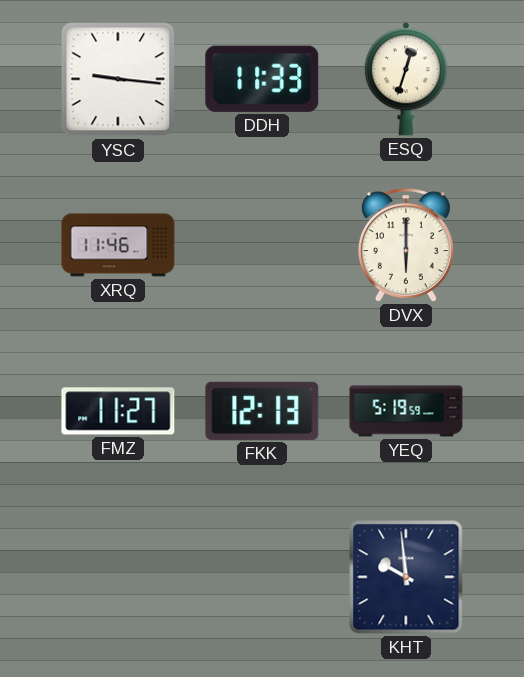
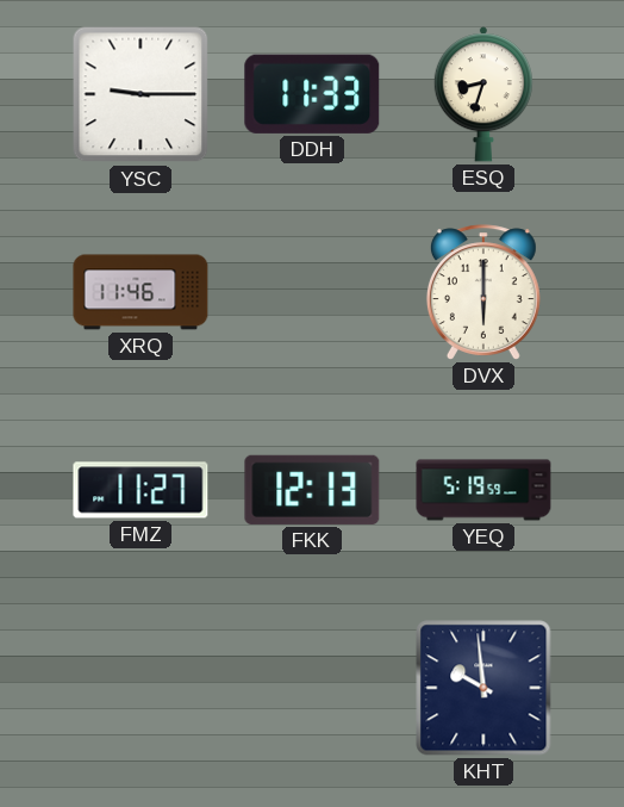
YSC: 9:16 -> 9:15
ESQ: 12:33 -> 8:33
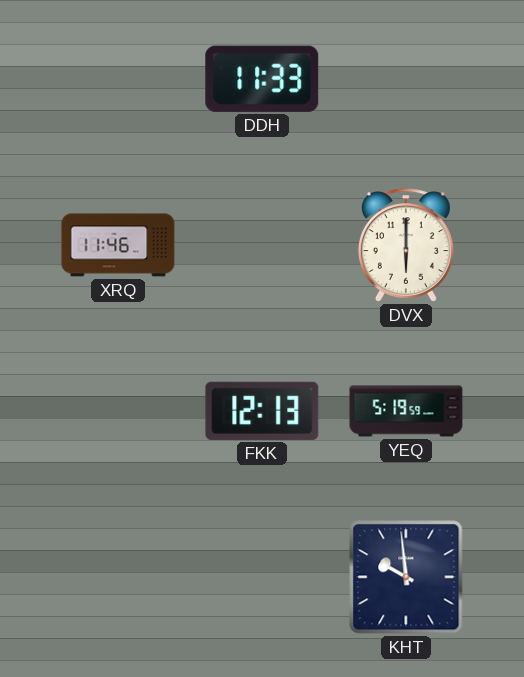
YSC: 9:15 -> none
ESQ: 8:33 -> none
FMZ: 11:27 -> none
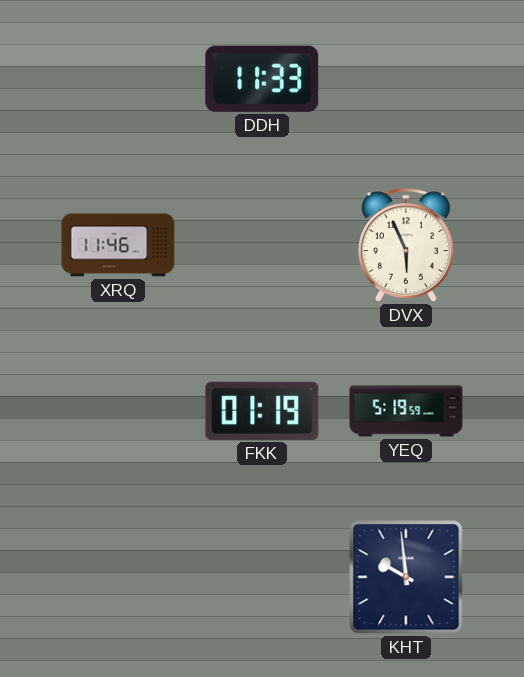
DVX: 6:00 -> 5:56
FKK: 12:13 -> 01:19
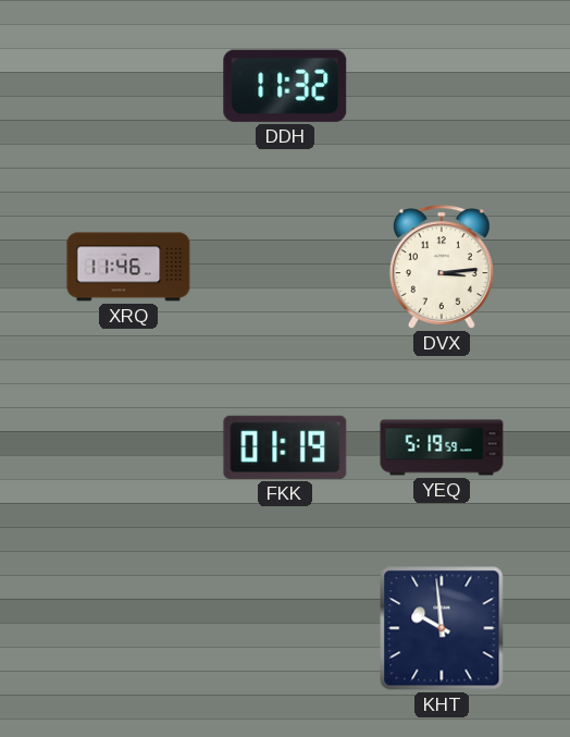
DDH: 11:33 -> 11:32
DVX: 5:56 -> 3:14
